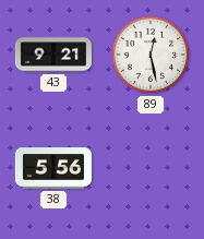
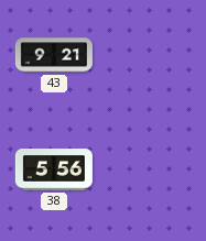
89: 12:28 -> none
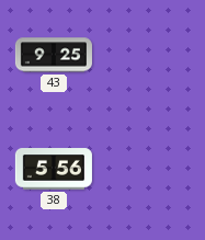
43: 9:21 -> 9:25
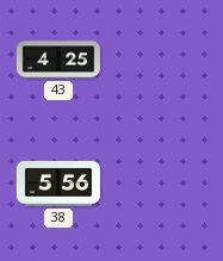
43: 9:25 -> 4:25
